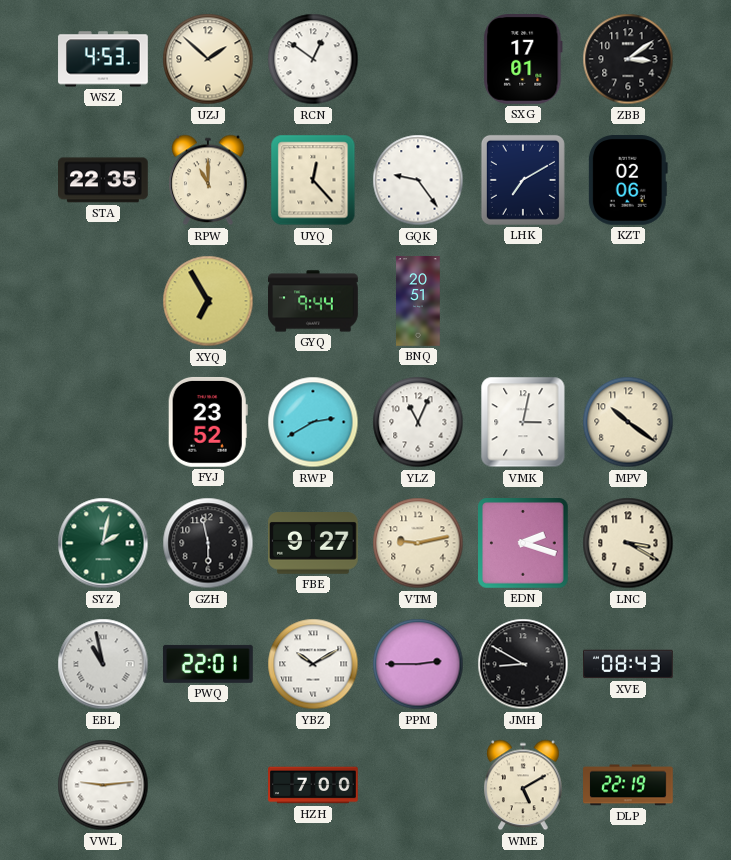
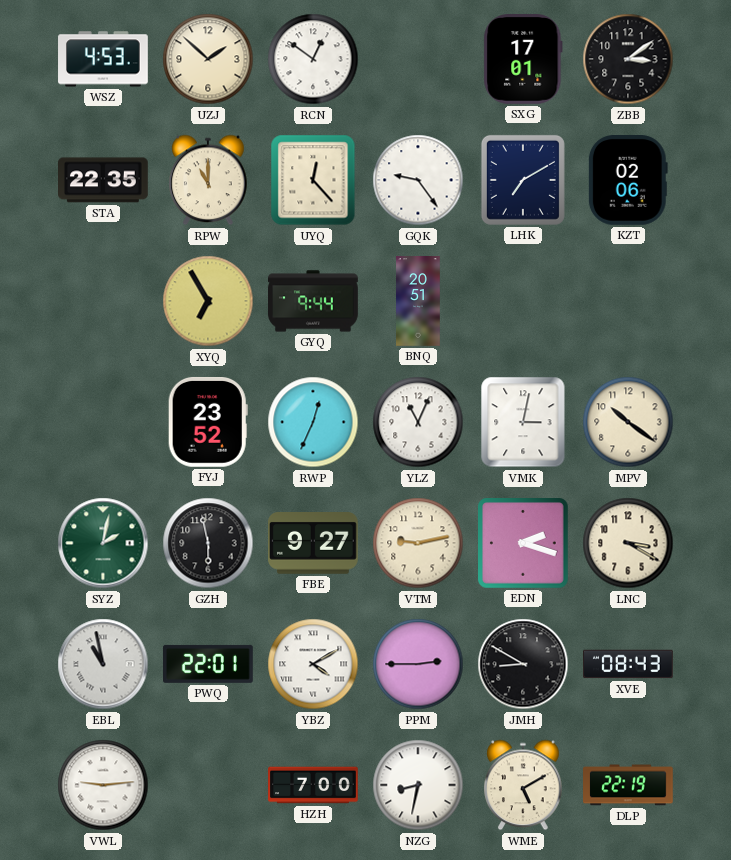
RWP: 2:40 -> 12:34
YBZ: 10:10 -> 4:10
NZG: none -> 8:32
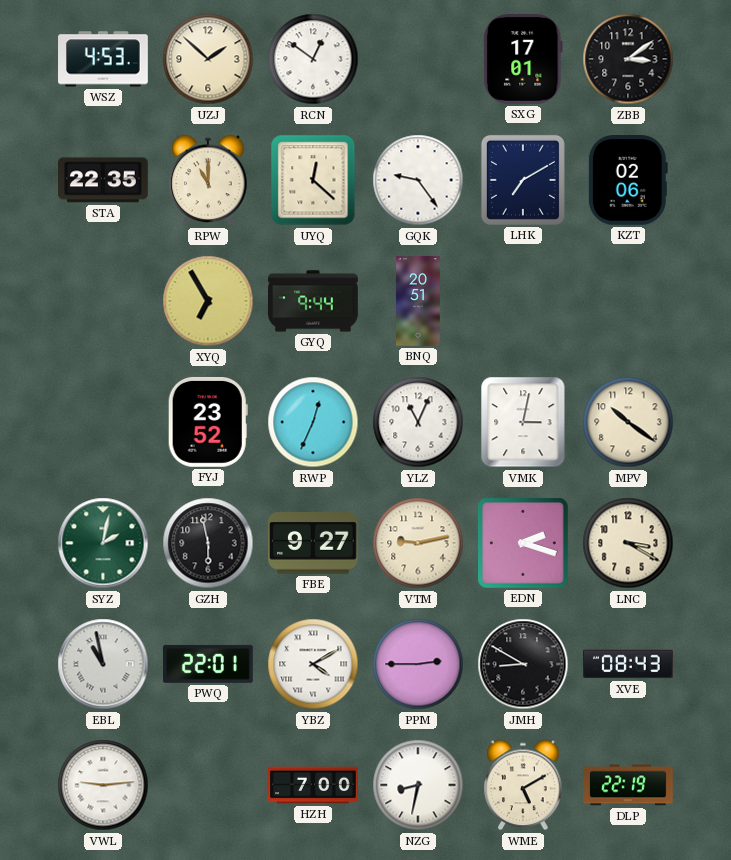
UYQ: 12:23 -> 12:22
